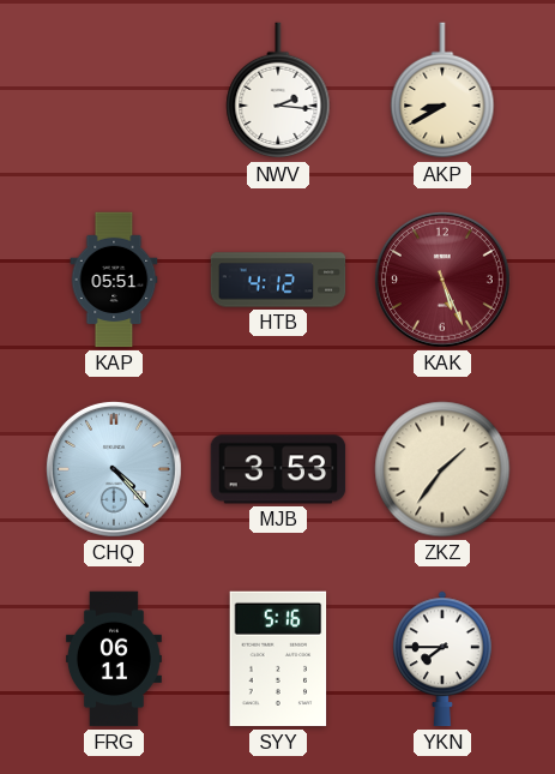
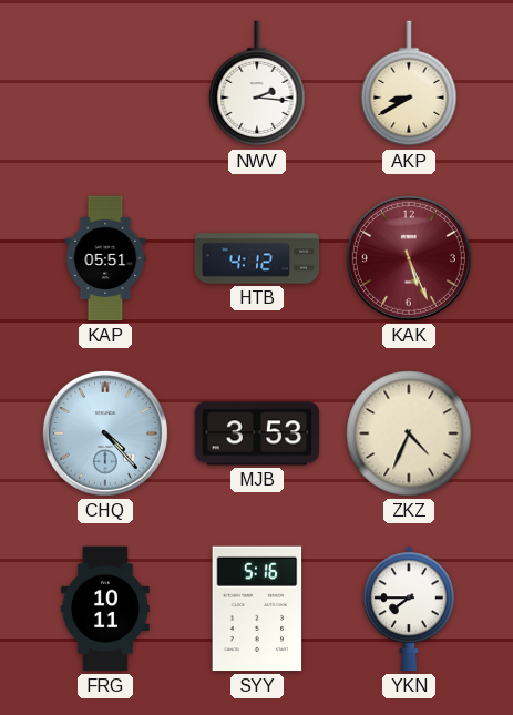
ZKZ: 1:36 -> 4:34
FRG: 06:11 -> 10:11
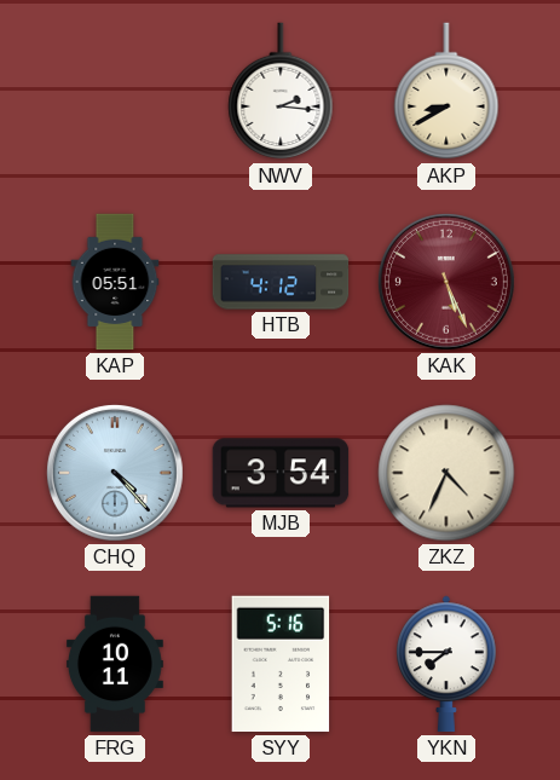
MJB: 3:53 -> 3:54
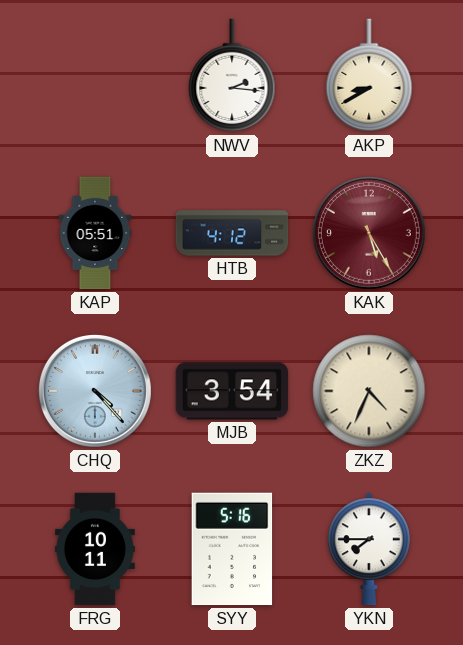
KAK: 5:26 -> 5:25
